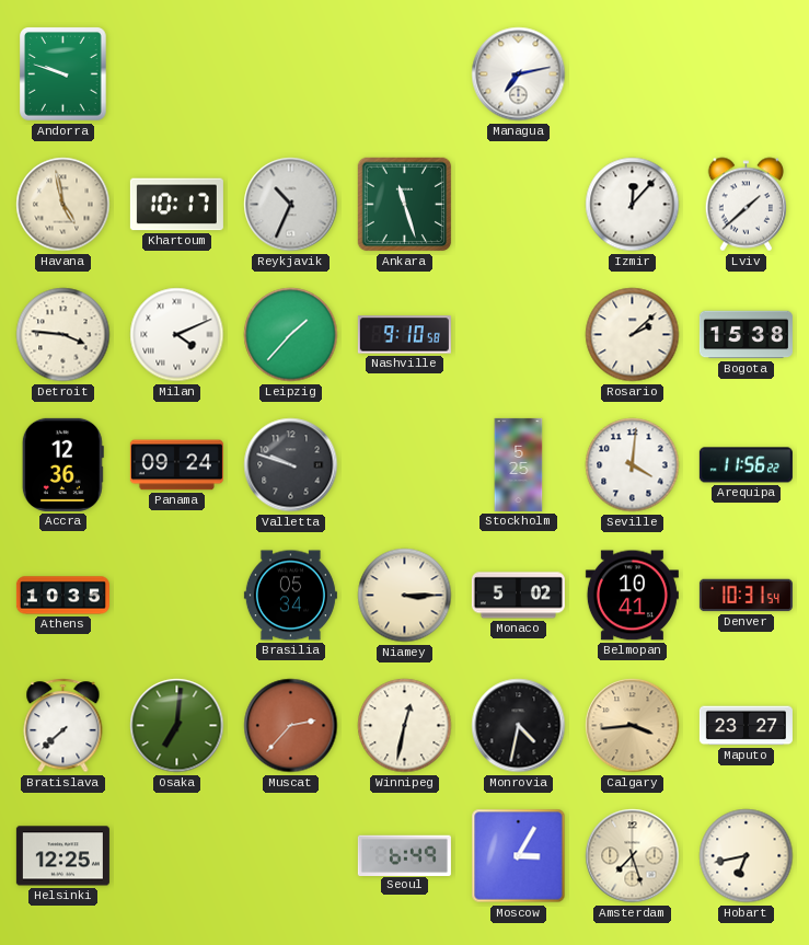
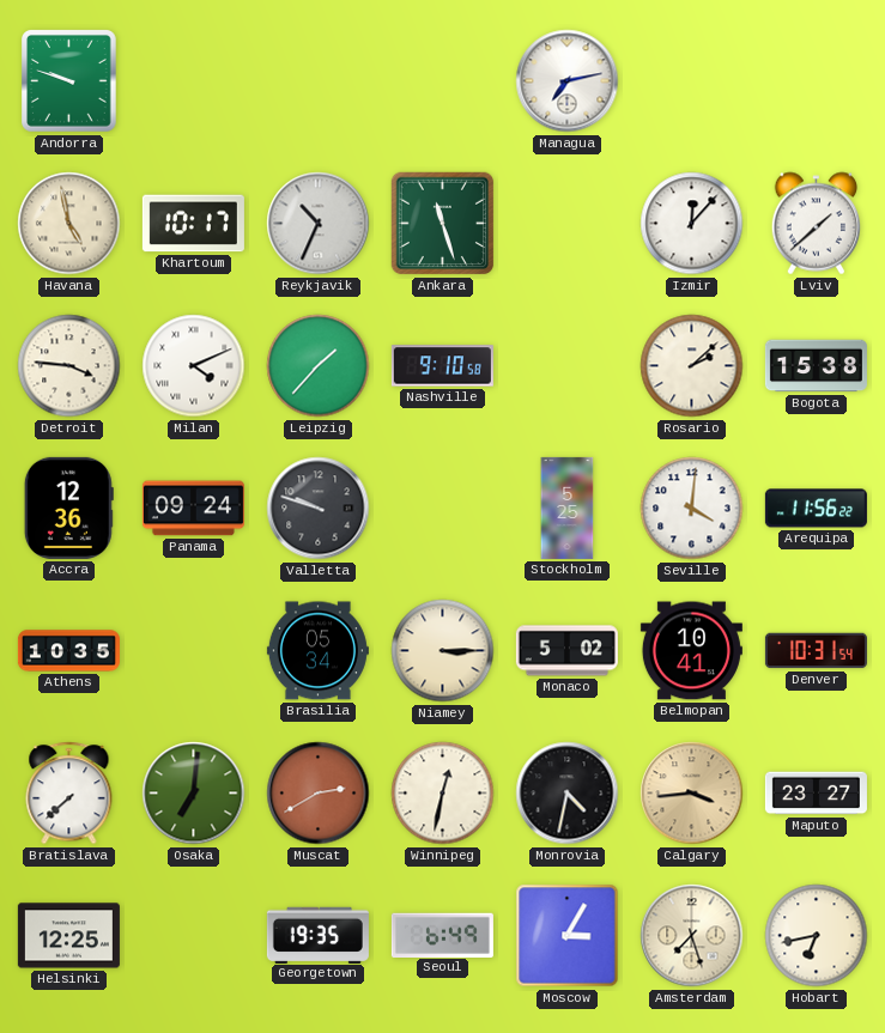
Muscat: 2:37 -> 2:40
Georgetown: none -> 19:35
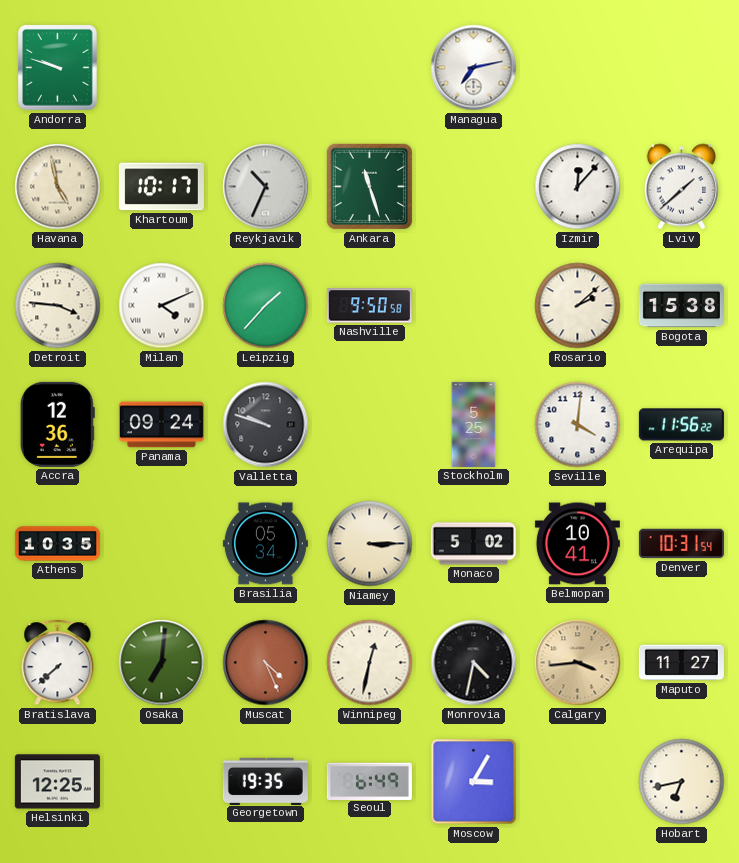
Nashville: 9:10 -> 9:50
Muscat: 2:40 -> 4:26
Maputo: 23:27 -> 11:27
Amsterdam: 7:27 -> none
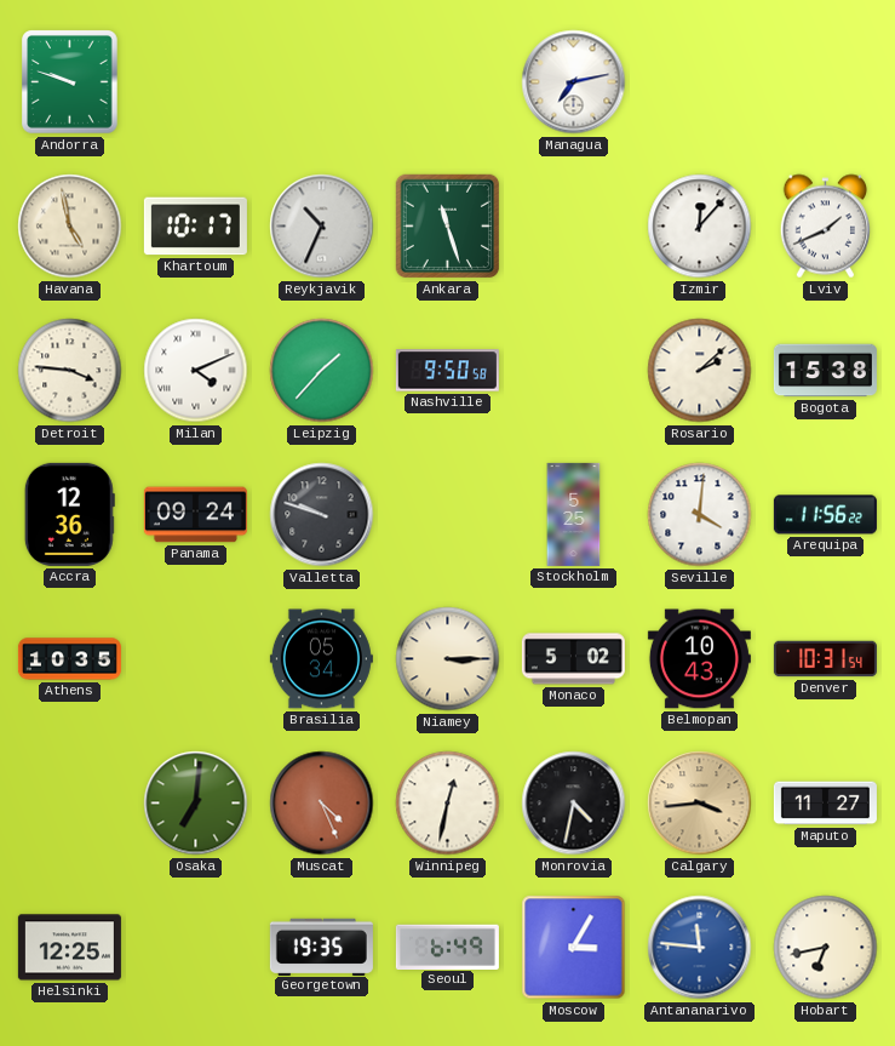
Lviv: 1:38 -> 1:41
Belmopan: 10:41 -> 10:43
Bratislava: 7:38 -> none
Antananarivo: none -> 11:46
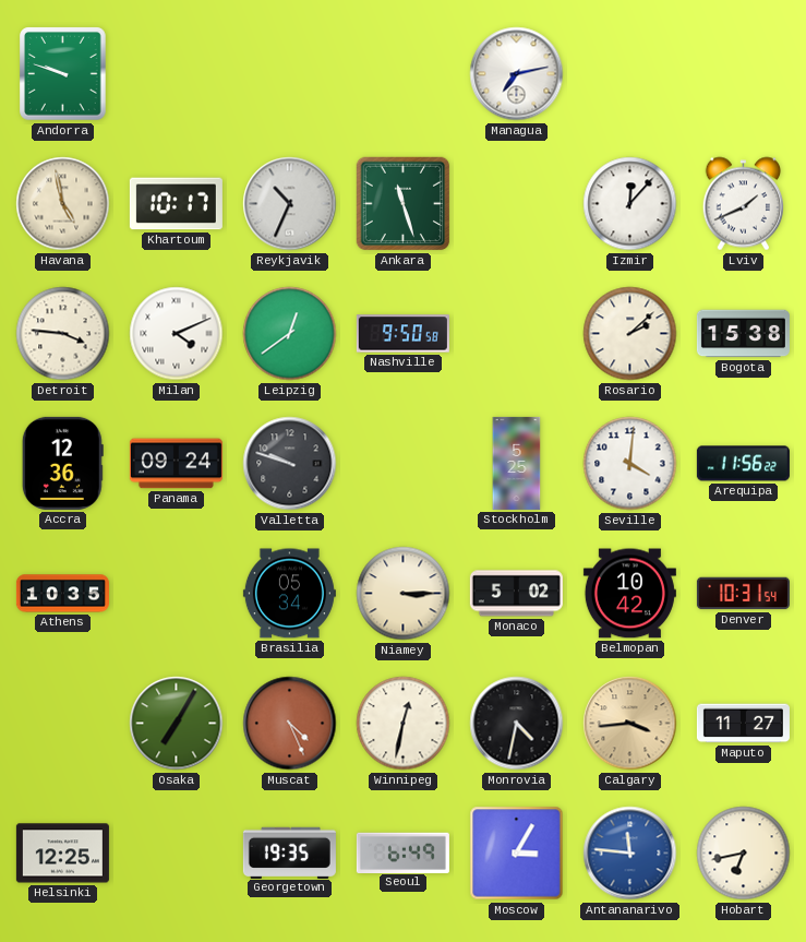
Leipzig: 1:37 -> 12:39
Belmopan: 10:43 -> 10:42
Osaka: 7:01 -> 7:05
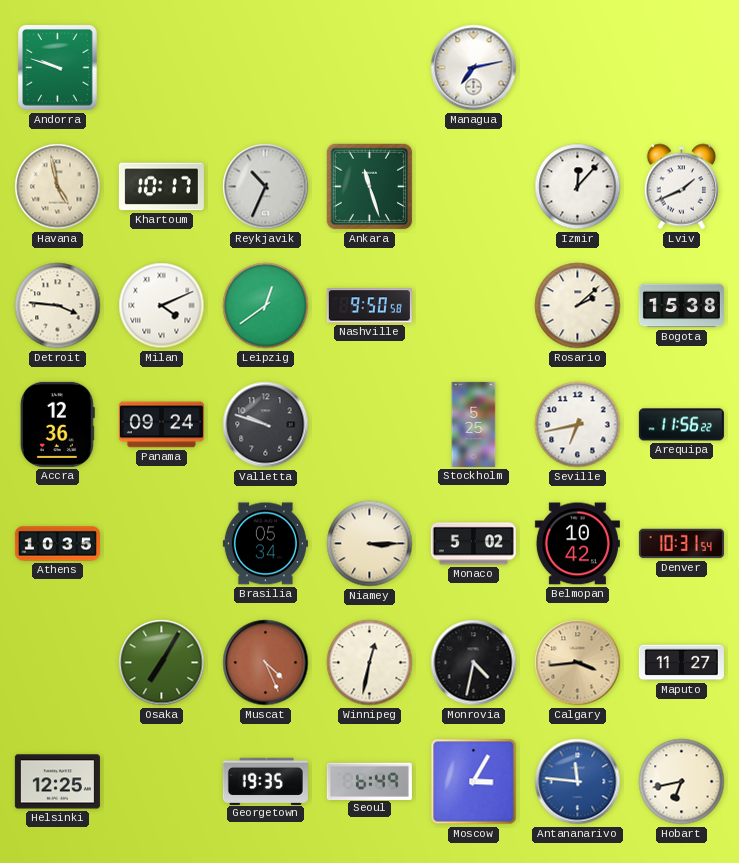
Seville: 4:01 -> 6:43
